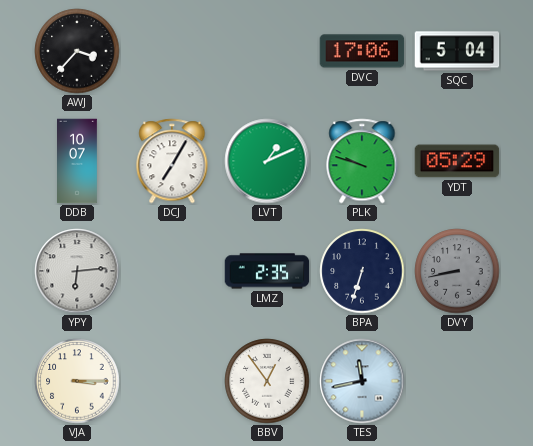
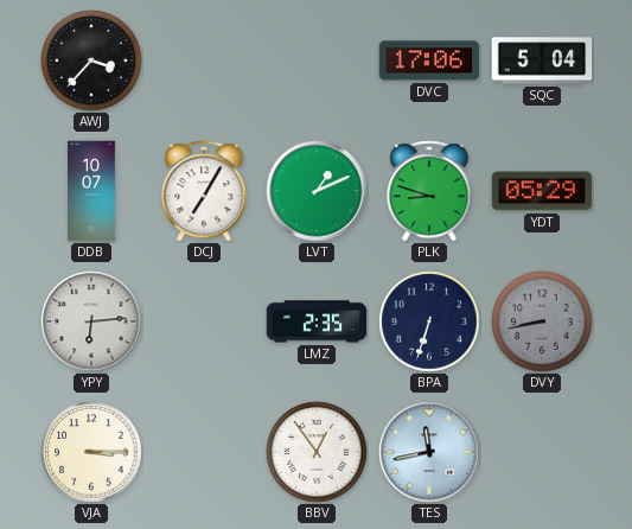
PLK: 9:48 -> 8:48
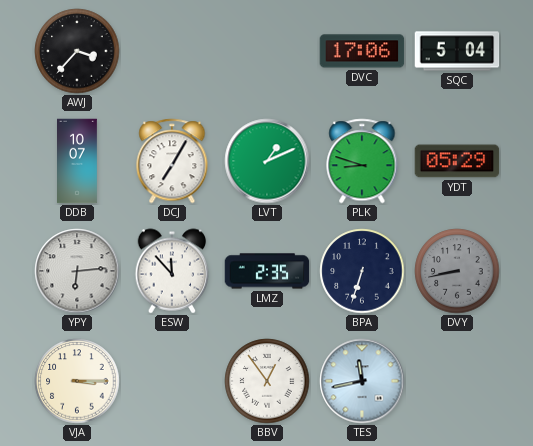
ESW: none -> 11:53
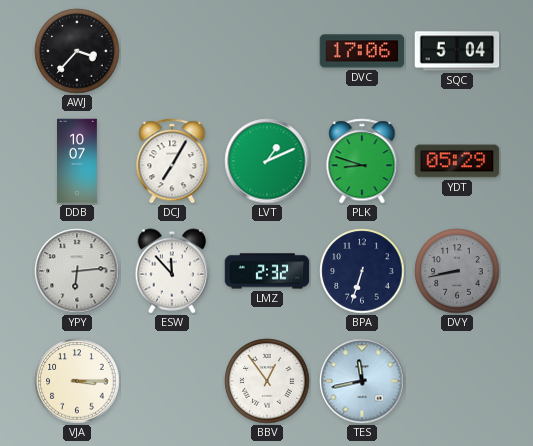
LMZ: 2:35 -> 2:32
